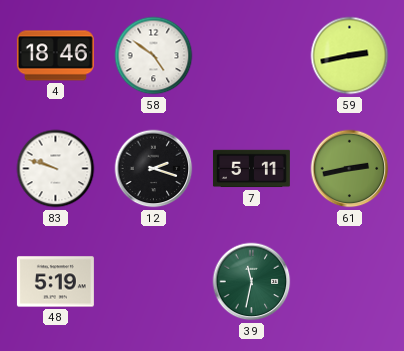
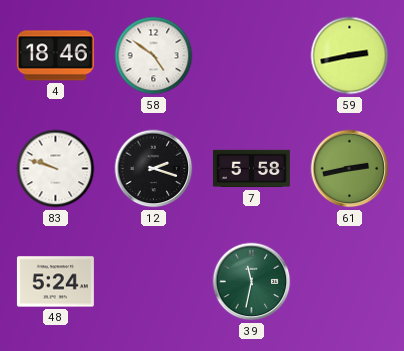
7: 5:11 -> 5:58
48: 5:19 -> 5:24
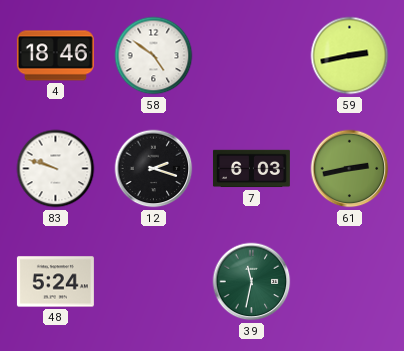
7: 5:58 -> 6:03
